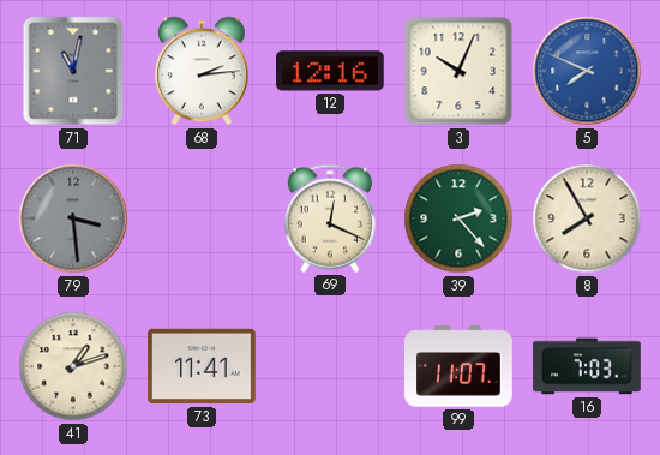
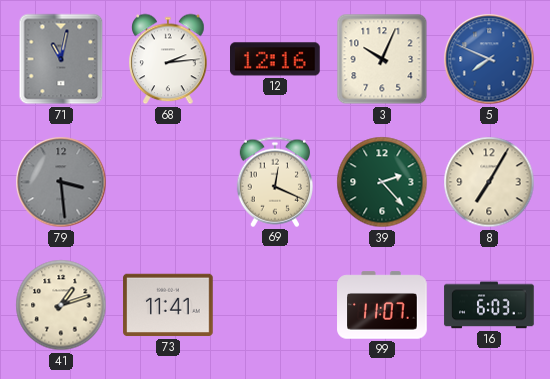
8: 7:55 -> 7:05
16: 7:03 -> 6:03
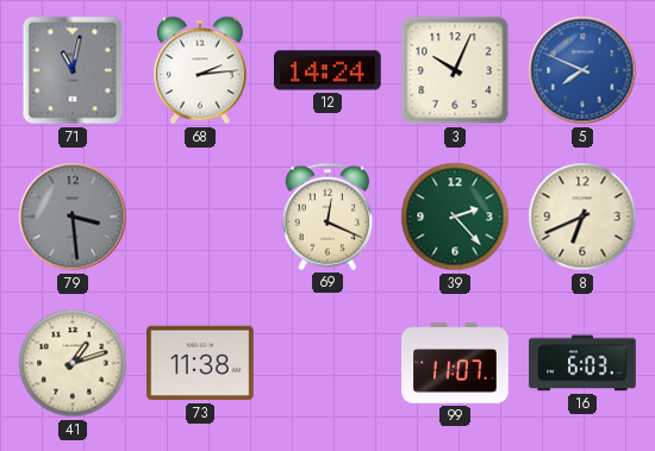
12: 12:16 -> 14:24
8: 7:05 -> 6:41
73: 11:41 -> 11:38
